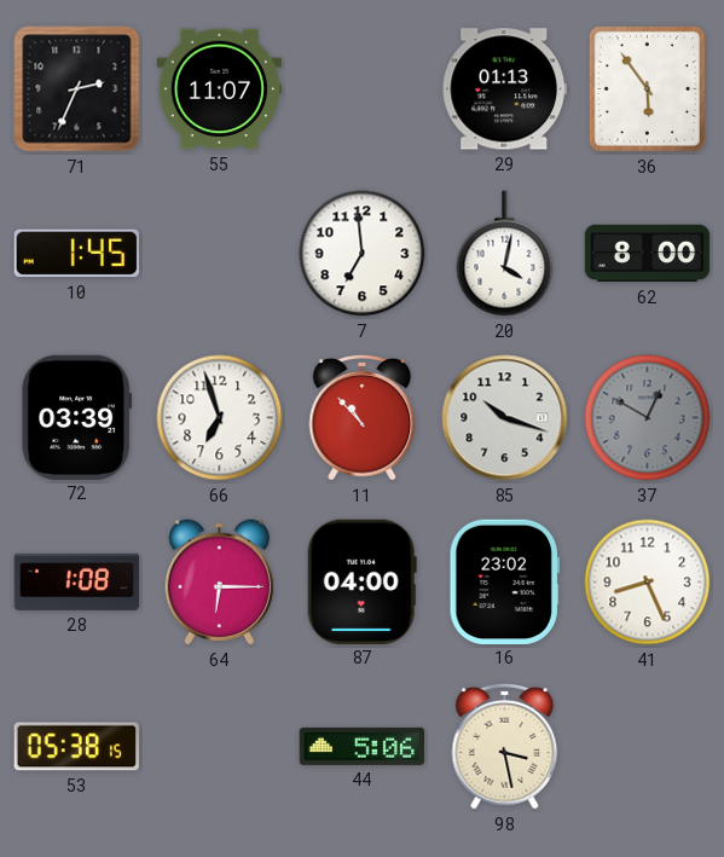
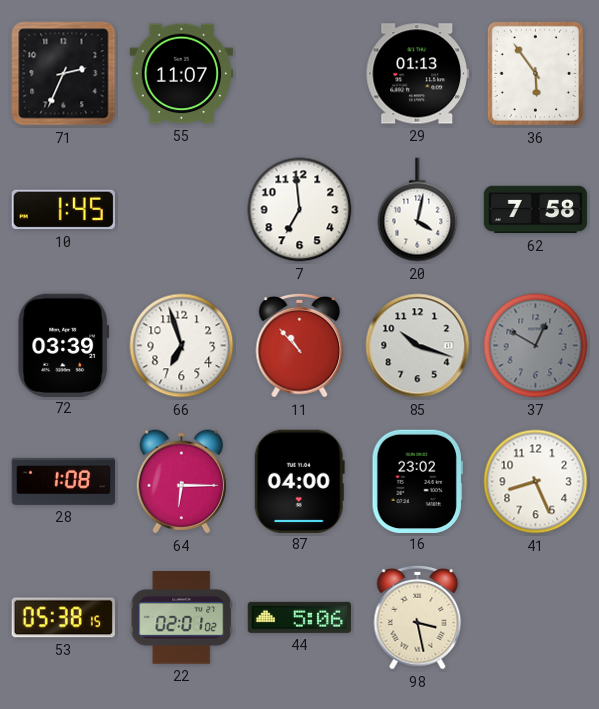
62: 8:00 -> 7:58
22: none -> 02:01
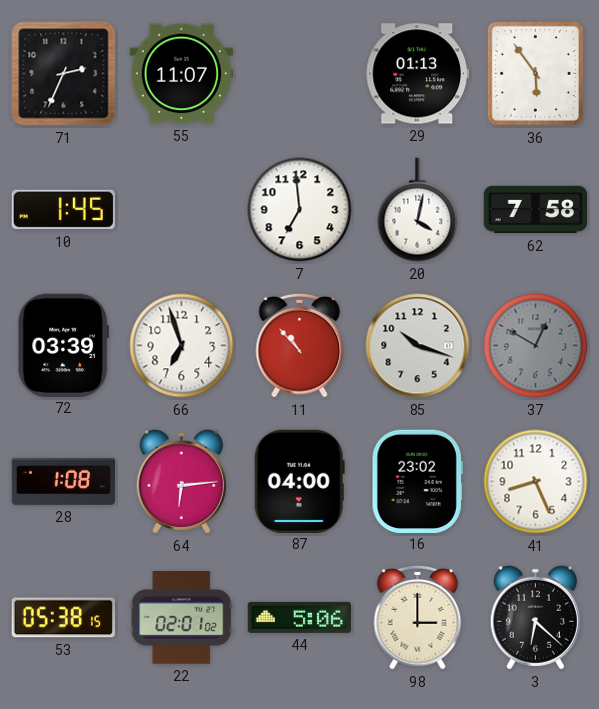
64: 6:15 -> 6:14
98: 3:28 -> 3:00
3: none -> 6:22
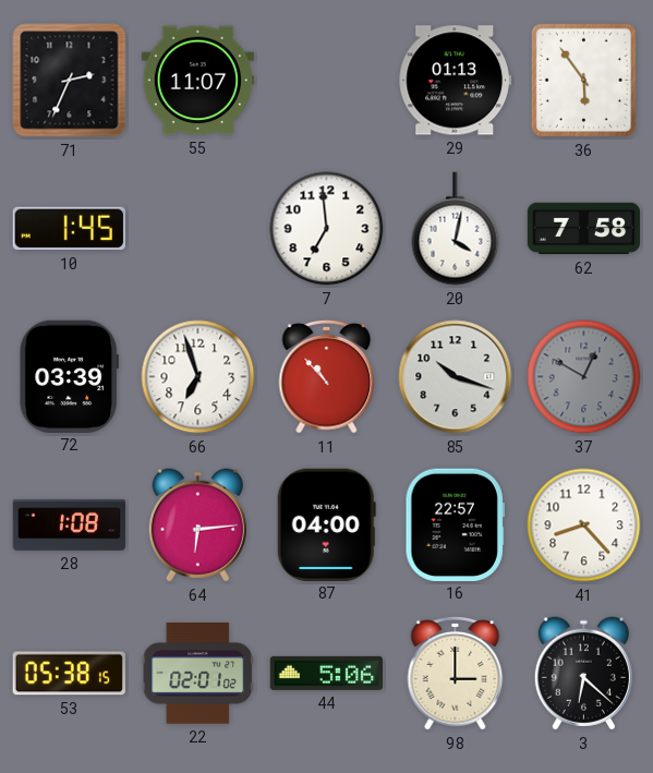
16: 23:02 -> 22:57
41: 8:26 -> 8:23
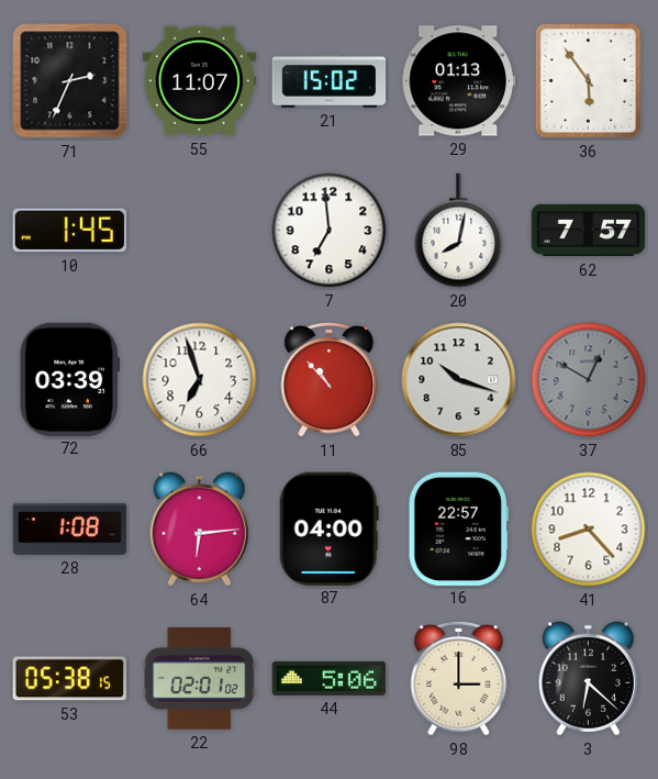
21: none -> 15:02
20: 4:02 -> 8:02
62: 7:58 -> 7:57
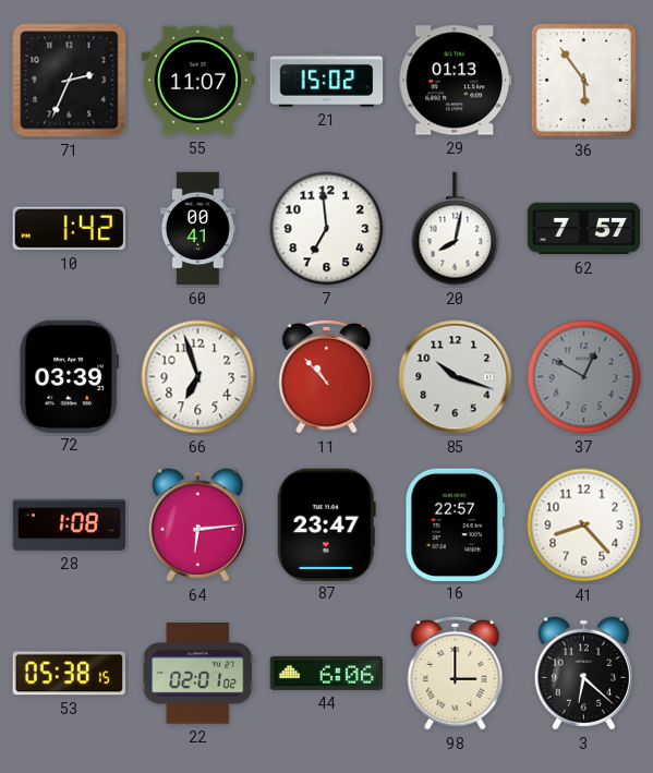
10: 1:45 -> 1:42
60: none -> 00:41
87: 04:00 -> 23:47
44: 5:06 -> 6:06
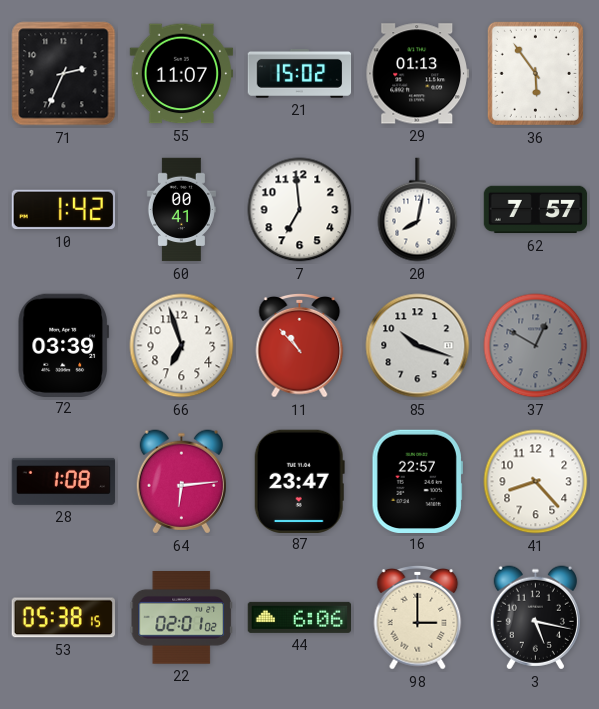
3: 6:22 -> 5:17
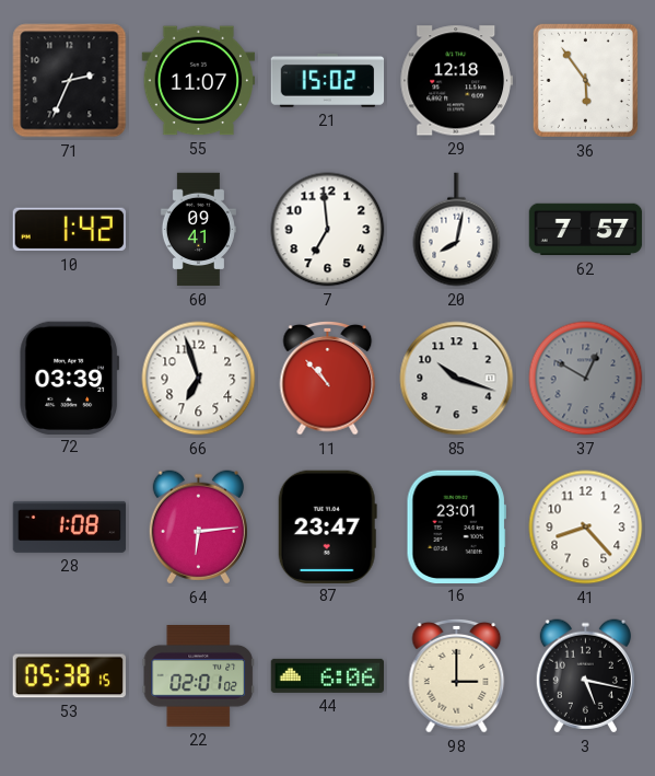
29: 01:13 -> 12:18
60: 00:41 -> 09:41
16: 22:57 -> 23:01
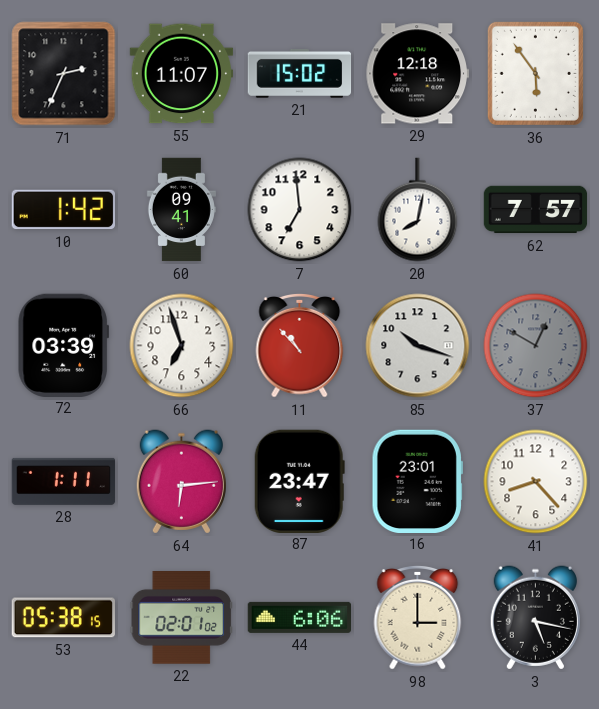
28: 1:08 -> 1:11
